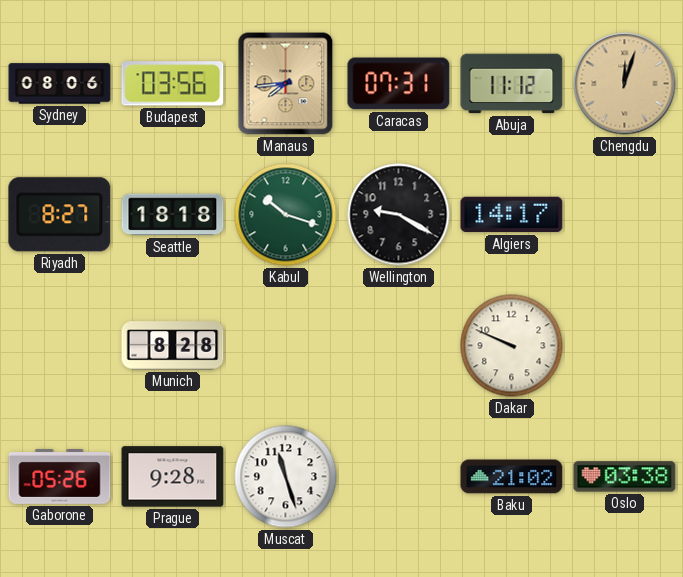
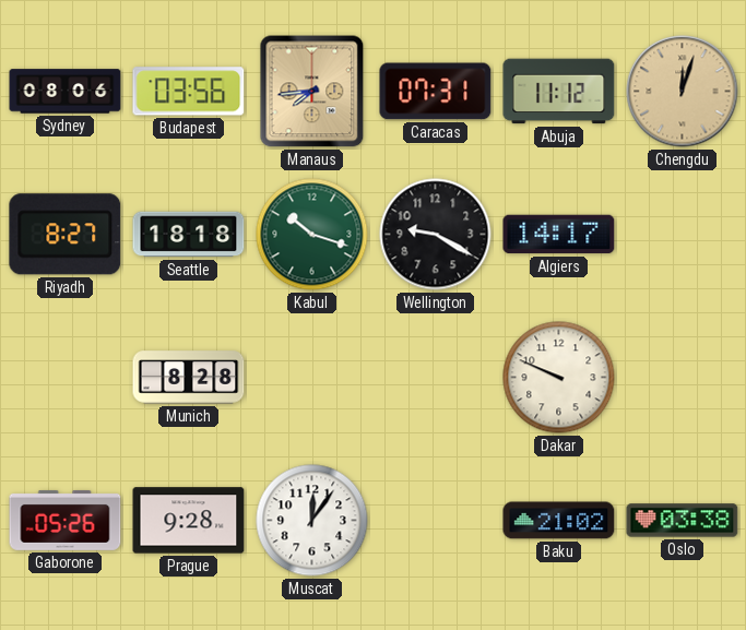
Muscat: 11:27 -> 12:06
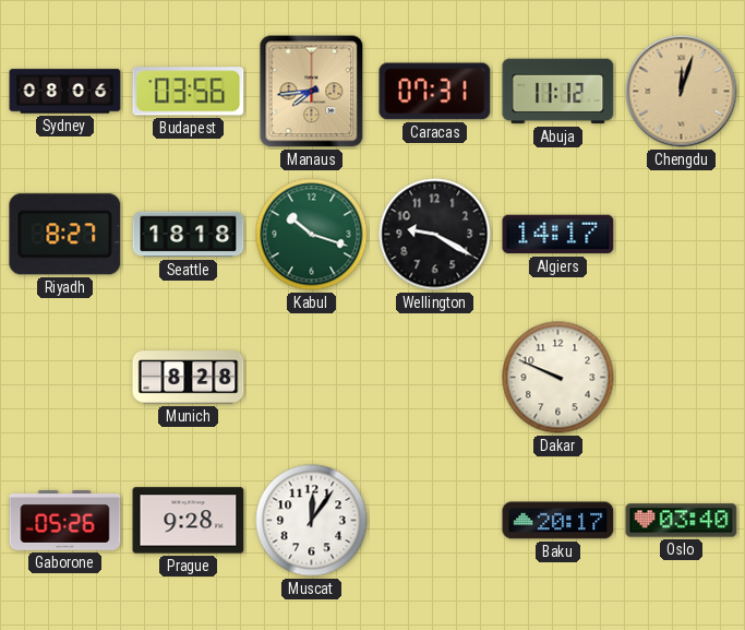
Baku: 21:02 -> 20:17
Oslo: 03:38 -> 03:40
